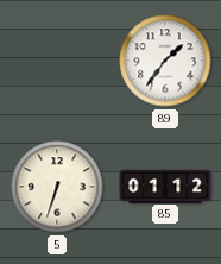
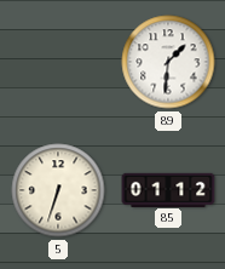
89: 1:36 -> 1:31
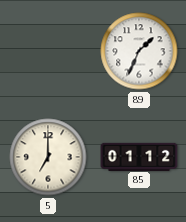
89: 1:31 -> 1:34
5: 6:33 -> 7:00
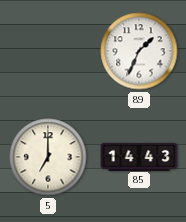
85: 01:12 -> 14:43
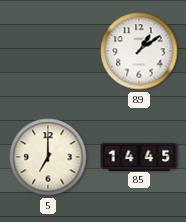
89: 1:34 -> 1:09
85: 14:43 -> 14:45
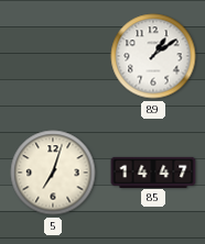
5: 7:00 -> 7:03
85: 14:45 -> 14:47
